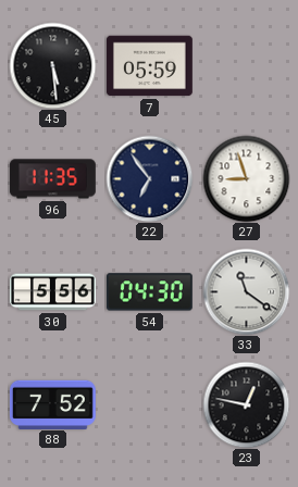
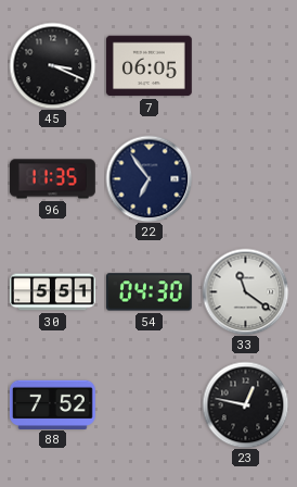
45: 5:29 -> 3:19
7: 05:59 -> 06:05
27: 8:57 -> none
30: 5:56 -> 5:51
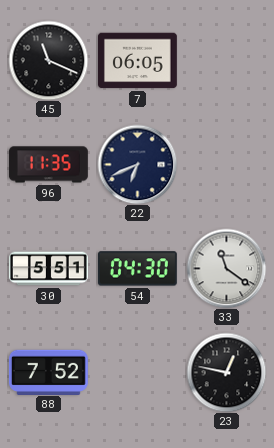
45: 3:19 -> 11:19
22: 6:54 -> 6:41
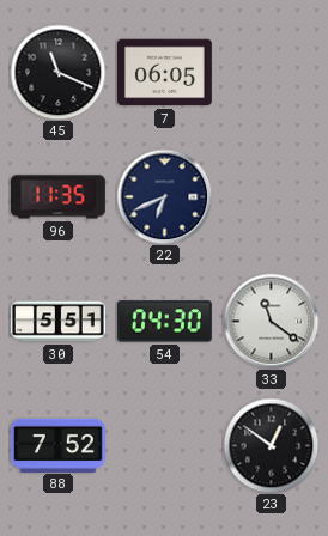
23: 12:47 -> 12:51
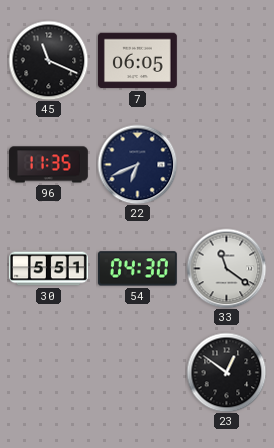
88: 7:52 -> none
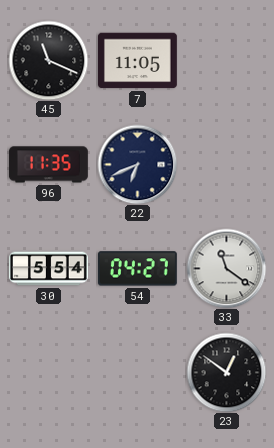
7: 06:05 -> 11:05
30: 5:51 -> 5:54
54: 04:30 -> 04:27
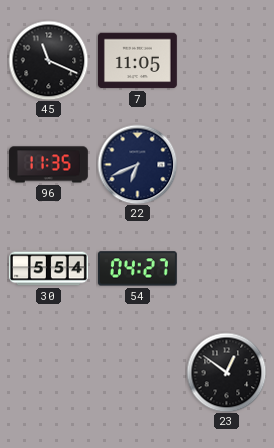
33: 11:21 -> none
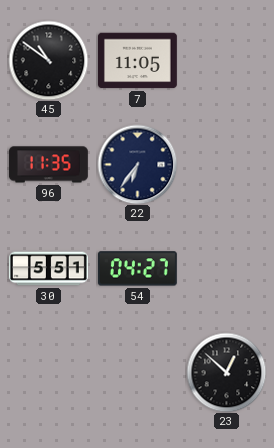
45: 11:19 -> 10:51
22: 6:41 -> 6:36
30: 5:54 -> 5:51
23: 12:51 -> 12:52
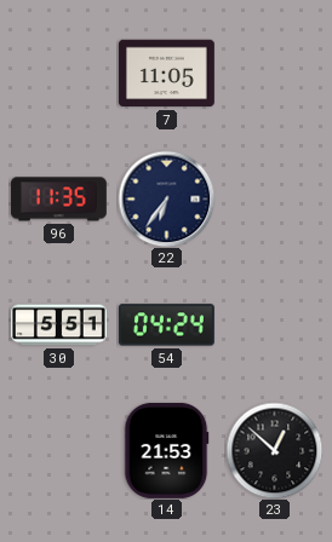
45: 10:51 -> none
54: 04:27 -> 04:24
14: none -> 21:53
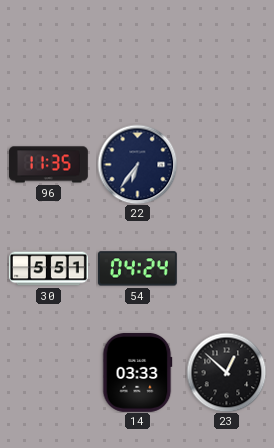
7: 11:05 -> none
14: 21:53 -> 03:33
